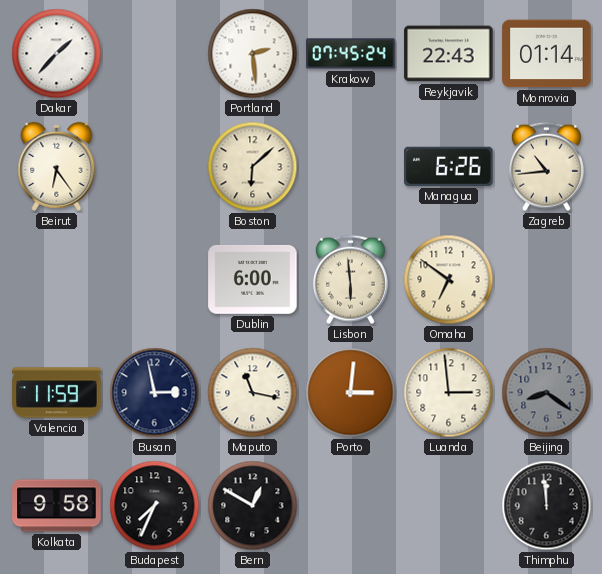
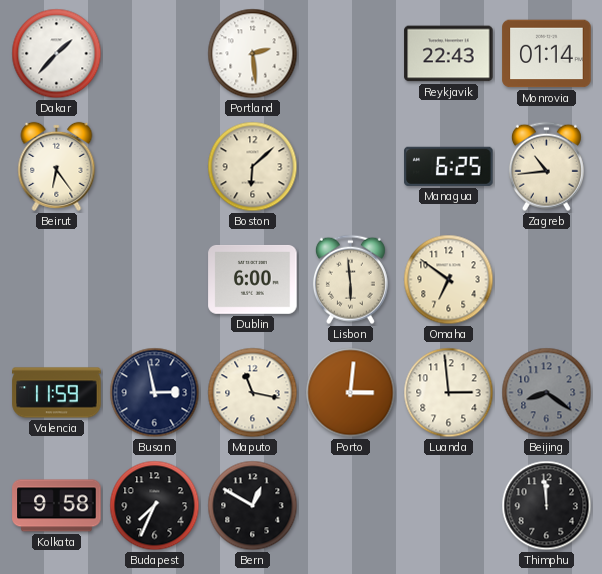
Krakow: 07:45 -> none
Managua: 6:26 -> 6:25
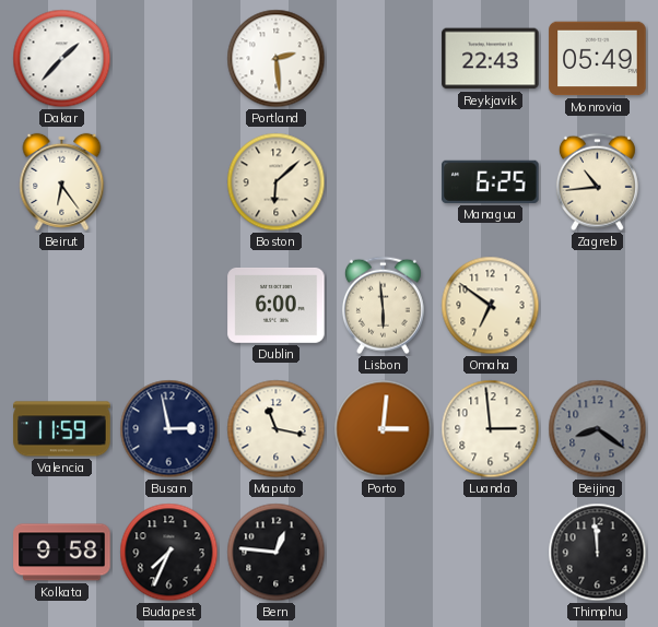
Monrovia: 01:14 -> 05:49
Bern: 12:50 -> 12:46
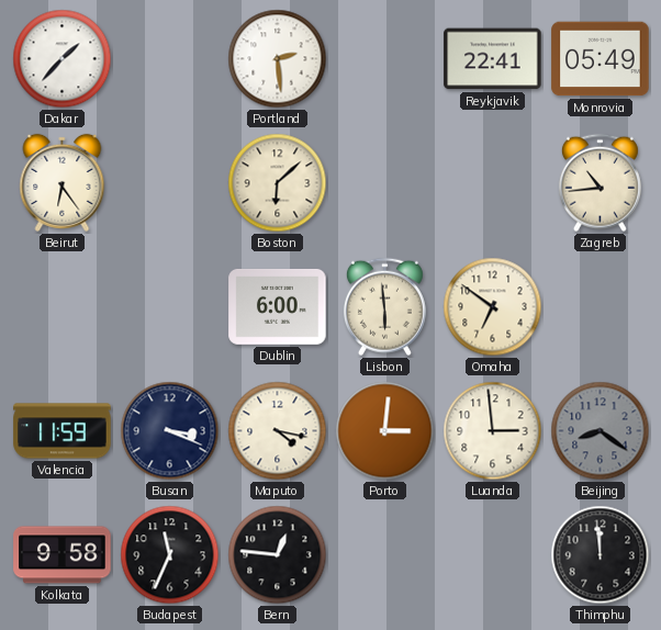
Reykjavik: 22:43 -> 22:41
Managua: 6:25 -> none
Busan: 2:58 -> 3:19
Maputo: 11:17 -> 4:17
Budapest: 7:34 -> 11:34
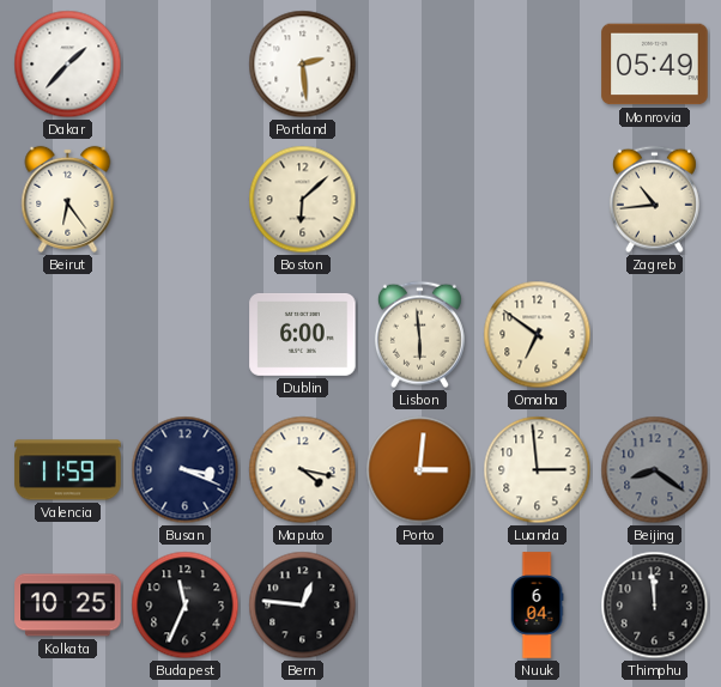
Reykjavik: 22:41 -> none
Kolkata: 9:58 -> 10:25
Nuuk: none -> 6:04
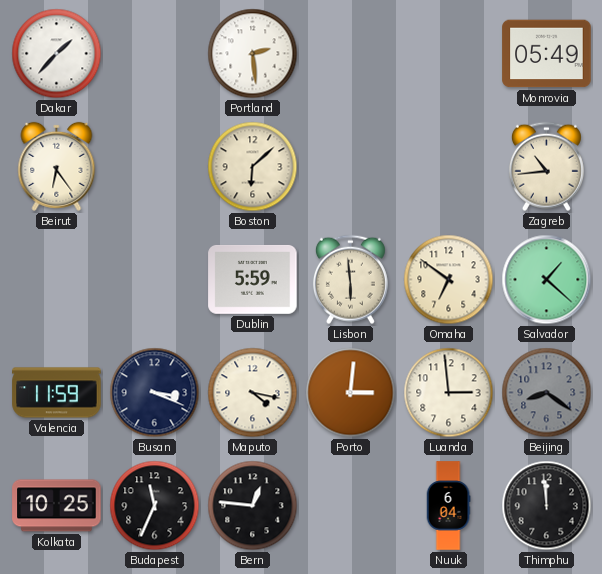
Dublin: 6:00 -> 5:59
Salvador: none -> 1:22
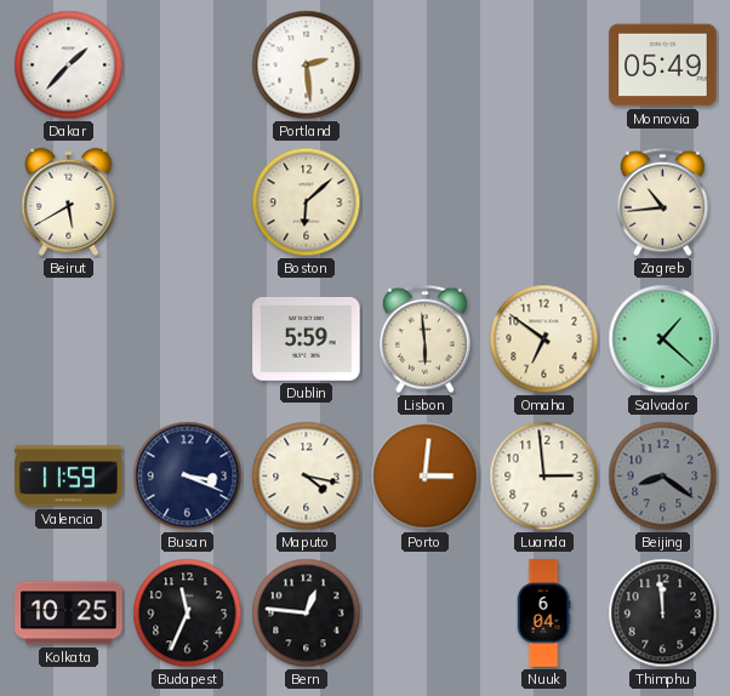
Beirut: 6:24 -> 5:40
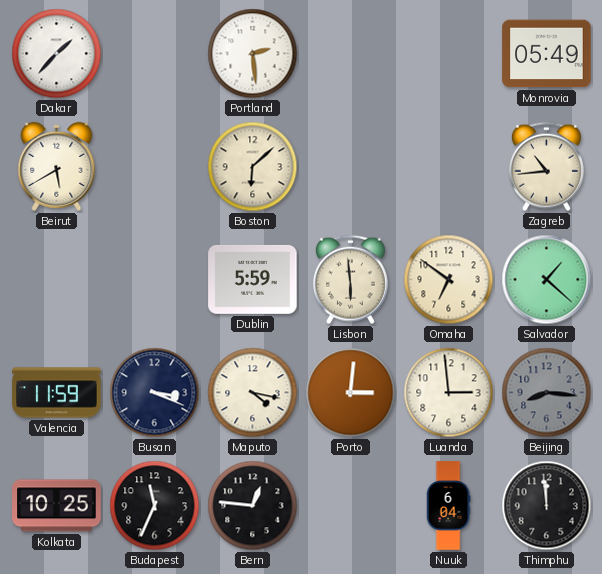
Beijing: 8:21 -> 8:16
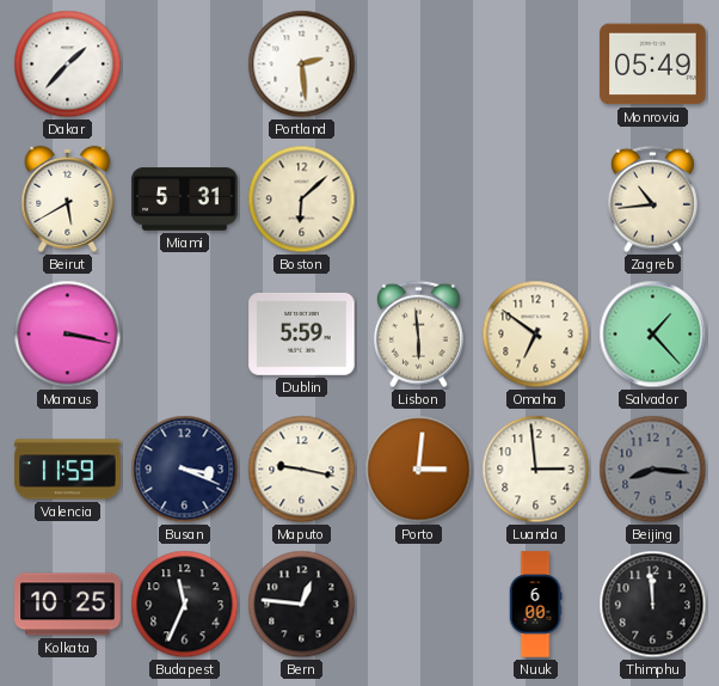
Miami: none -> 5:31
Manaus: none -> 3:17
Salvador: 1:22 -> 1:23
Maputo: 4:17 -> 9:17
Nuuk: 6:04 -> 6:00
